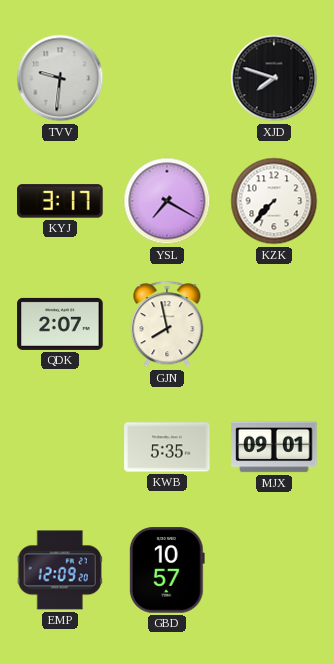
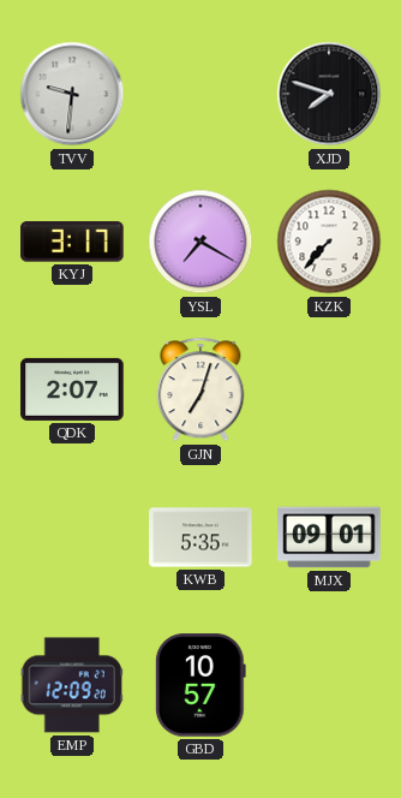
GJN: 7:58 -> 7:03
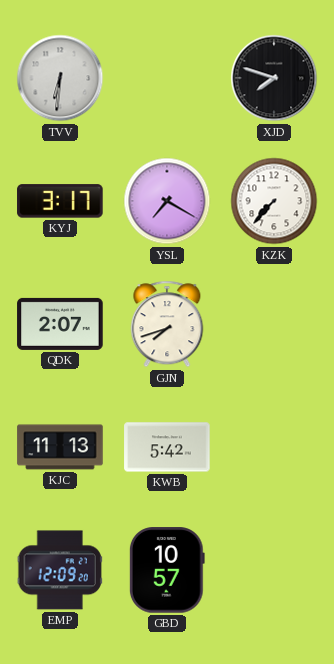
TVV: 9:31 -> 6:31
GJN: 7:03 -> 7:42
KJC: none -> 11:13
KWB: 5:35 -> 5:42
MJX: 09:01 -> none
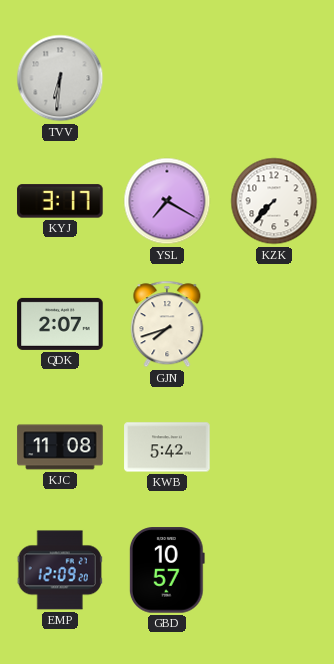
XJD: 7:48 -> none
KJC: 11:13 -> 11:08
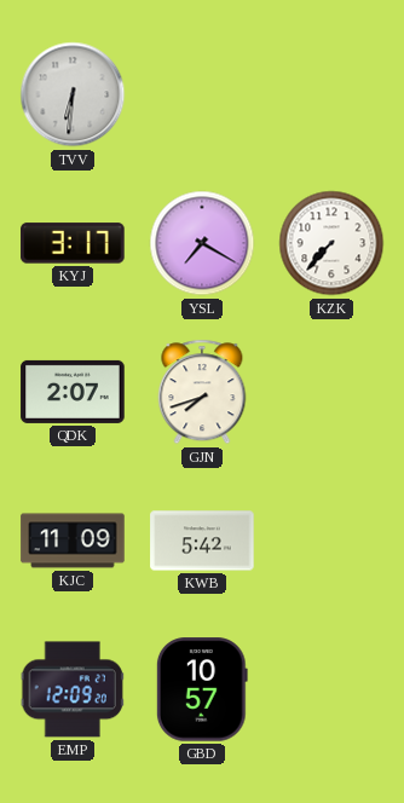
KJC: 11:08 -> 11:09
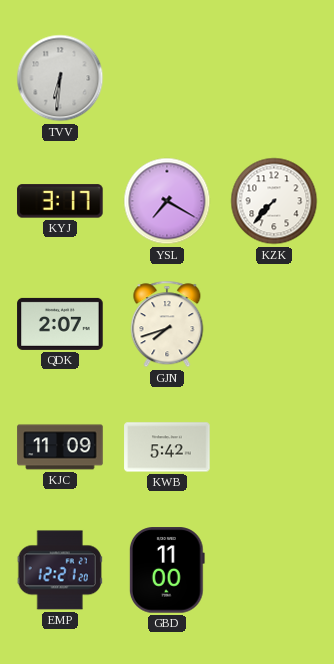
EMP: 12:09 -> 12:21
GBD: 10:57 -> 11:00
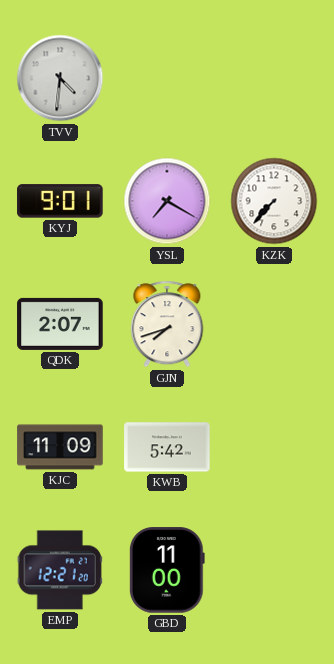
TVV: 6:31 -> 4:31
KYJ: 3:17 -> 9:01
